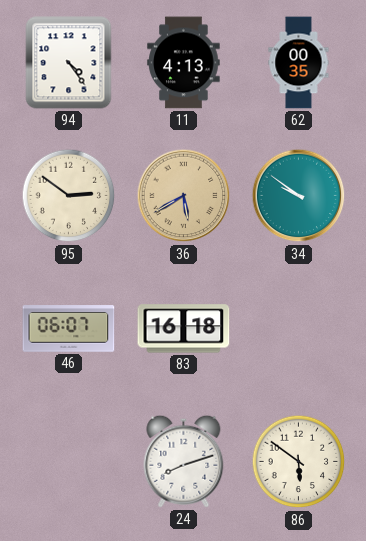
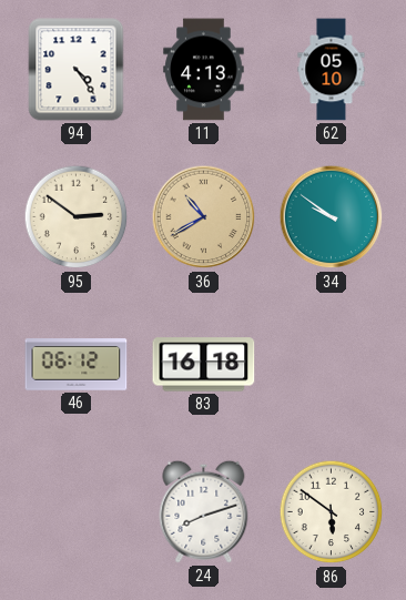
62: 00:35 -> 05:10
36: 5:40 -> 10:40
46: 06:07 -> 06:12
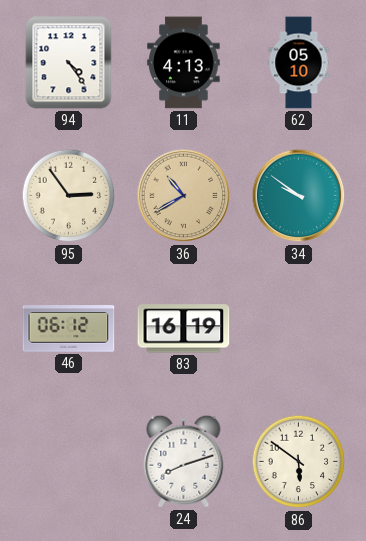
95: 2:51 -> 2:54
83: 16:18 -> 16:19
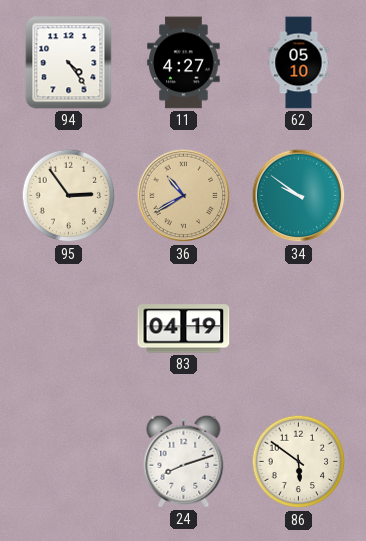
11: 4:13 -> 4:27
46: 06:12 -> none
83: 16:19 -> 04:19
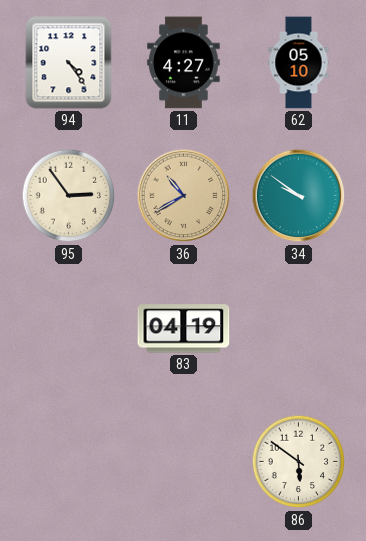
24: 8:12 -> none
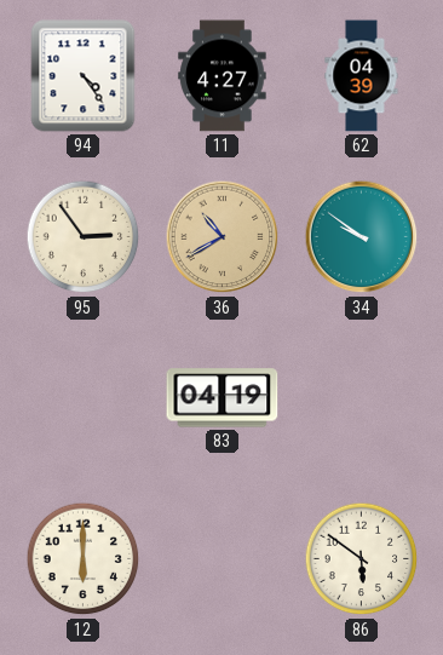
62: 05:10 -> 04:39
12: none -> 6:00
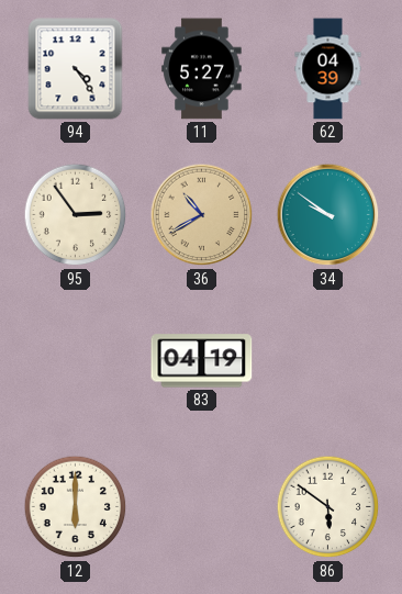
11: 4:27 -> 5:27
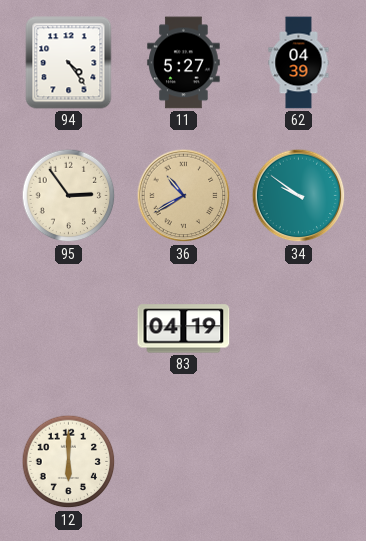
86: 5:51 -> none
